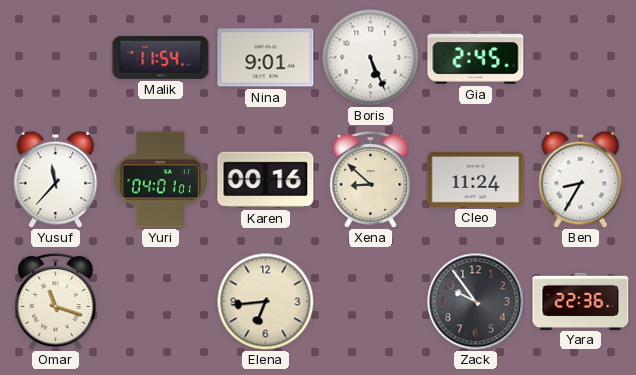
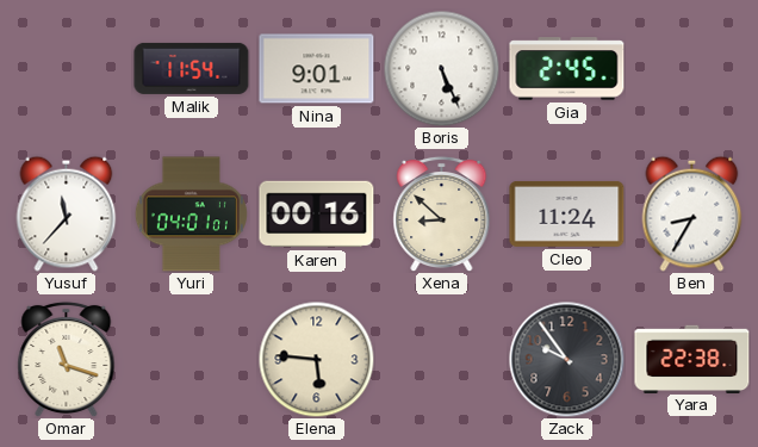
Elena: 6:44 -> 5:46
Yara: 22:36 -> 22:38
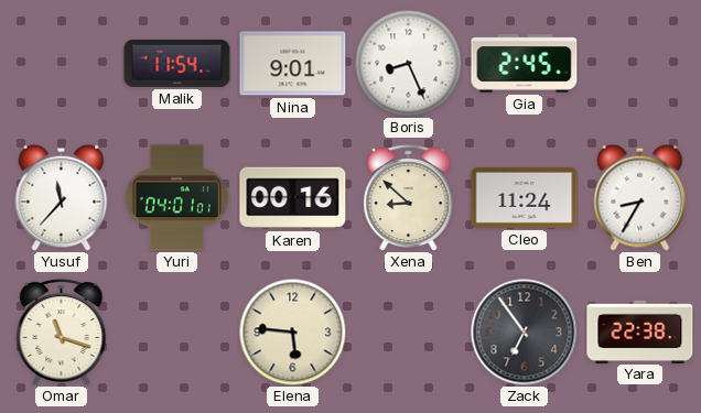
Boris: 5:26 -> 8:26
Zack: 9:54 -> 6:54
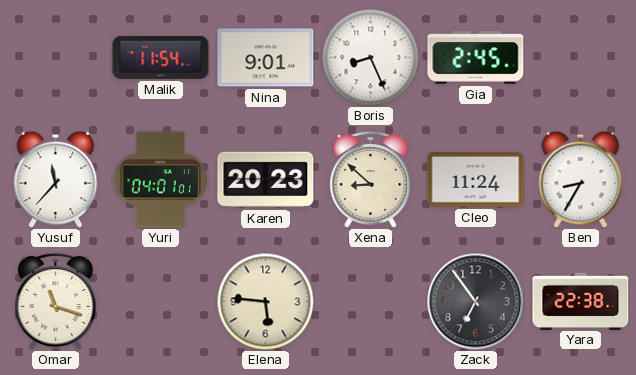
Karen: 00:16 -> 20:23
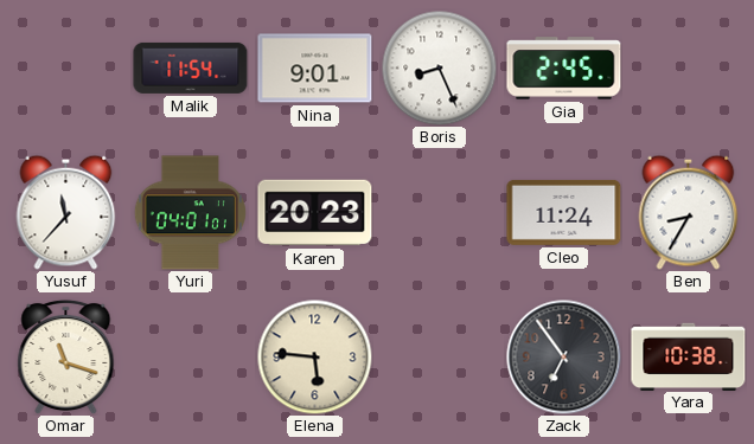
Xena: 8:52 -> none
Yara: 22:38 -> 10:38
